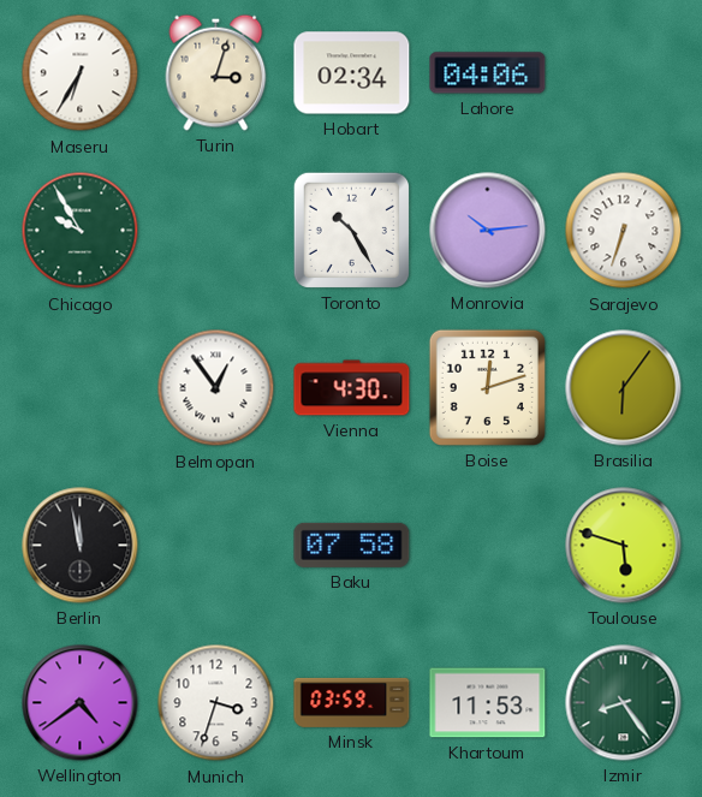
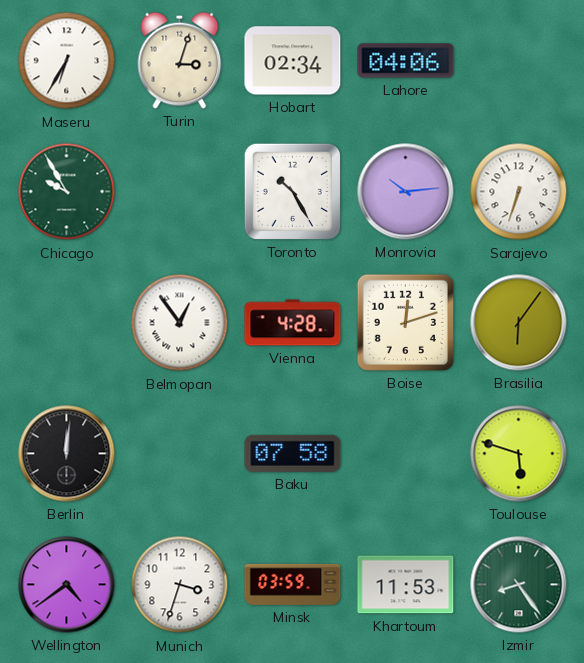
Vienna: 4:30 -> 4:28
Berlin: 11:58 -> 12:01
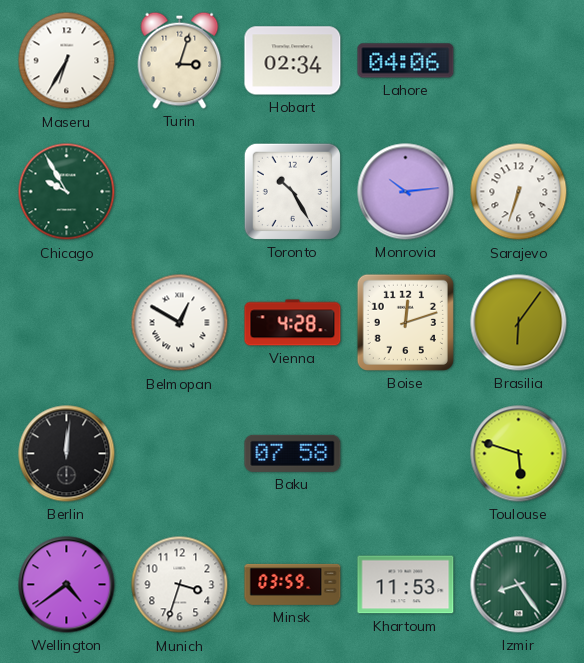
Belmopan: 12:54 -> 12:50
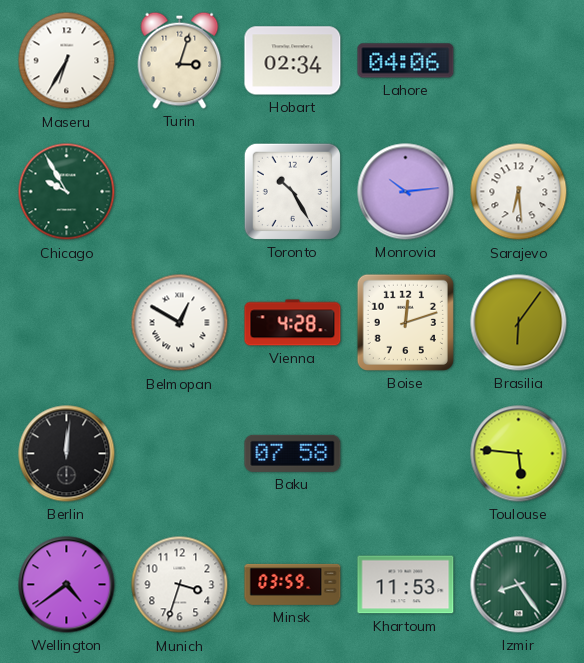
Sarajevo: 6:33 -> 6:29
Toulouse: 5:48 -> 5:46
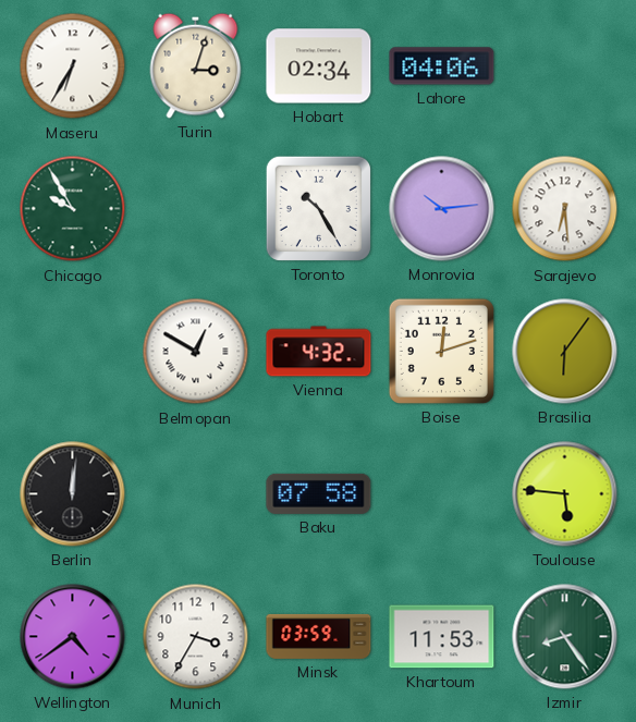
Vienna: 4:28 -> 4:32
Munich: 3:33 -> 3:35
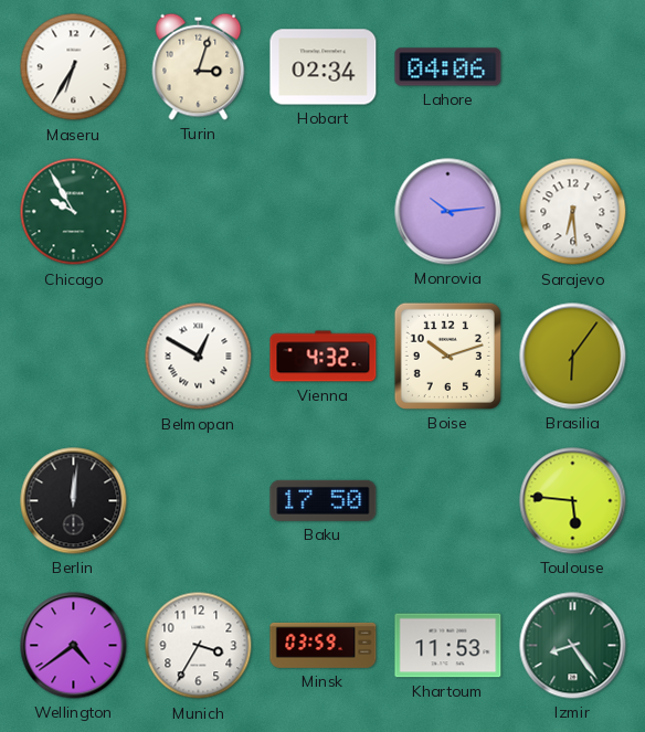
Toronto: 10:25 -> none
Boise: 12:12 -> 10:12
Baku: 07:58 -> 17:50
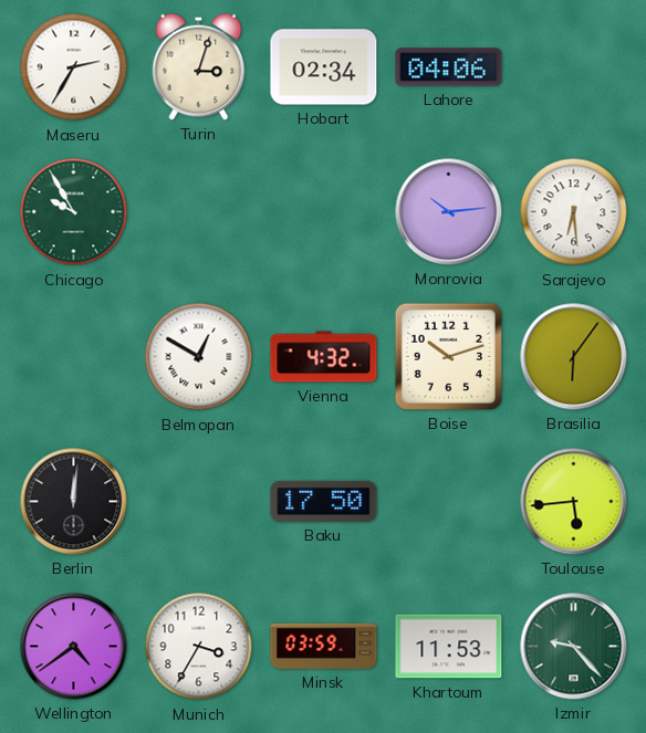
Maseru: 6:35 -> 2:35
Toulouse: 5:46 -> 5:44
Izmir: 8:24 -> 9:23
